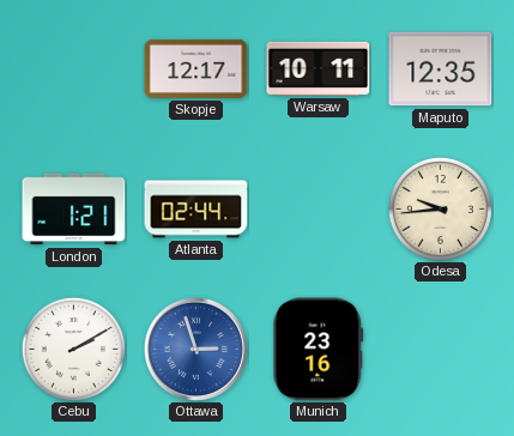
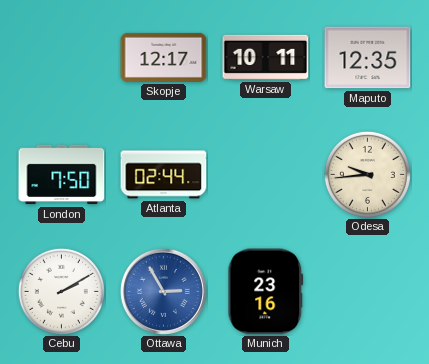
London: 1:21 -> 7:50
Ottawa: 2:57 -> 2:55
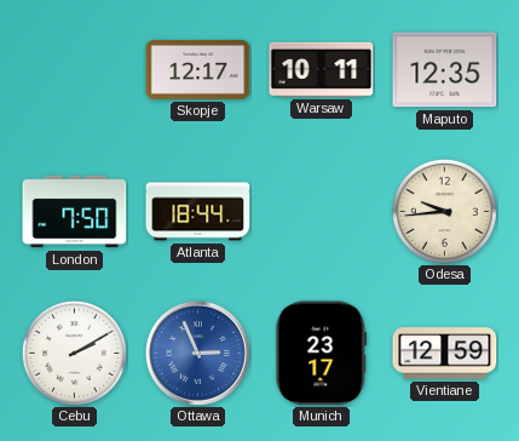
Atlanta: 02:44 -> 18:44
Ottawa: 2:55 -> 2:56
Munich: 23:16 -> 23:17
Vientiane: none -> 12:59
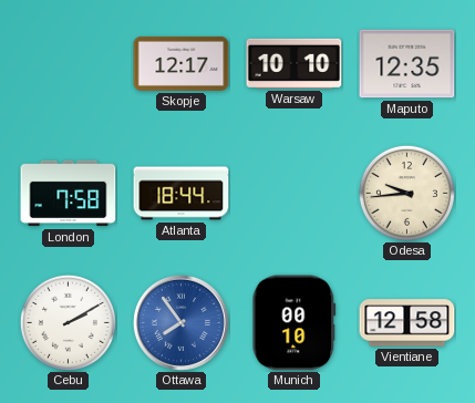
Warsaw: 10:11 -> 10:10
London: 7:50 -> 7:58
Ottawa: 2:56 -> 7:54
Munich: 23:17 -> 00:10
Vientiane: 12:59 -> 12:58
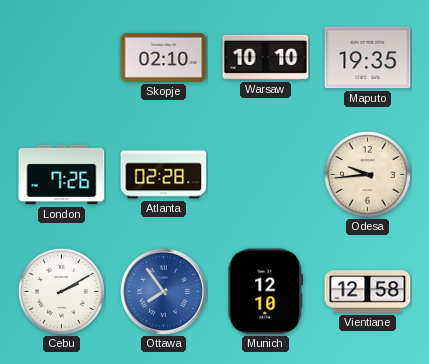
Skopje: 12:17 -> 02:10
Maputo: 12:35 -> 19:35
London: 7:58 -> 7:26
Atlanta: 18:44 -> 02:28
Munich: 00:10 -> 12:10
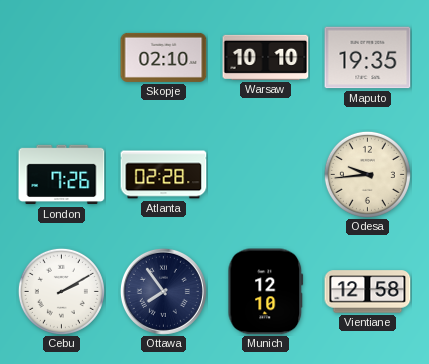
Ottawa dial: blue -> navy
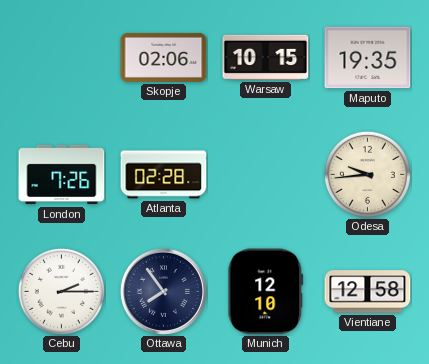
Skopje: 02:10 -> 02:06
Warsaw: 10:10 -> 10:15
Cebu: 2:10 -> 2:15
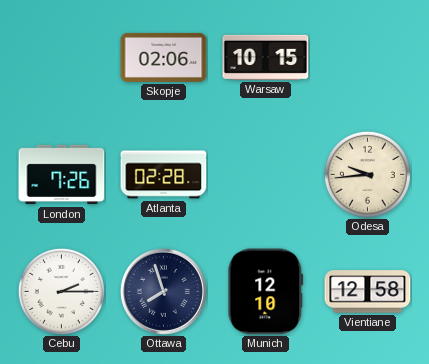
Maputo: 19:35 -> none
Ottawa: 7:54 -> 7:57
